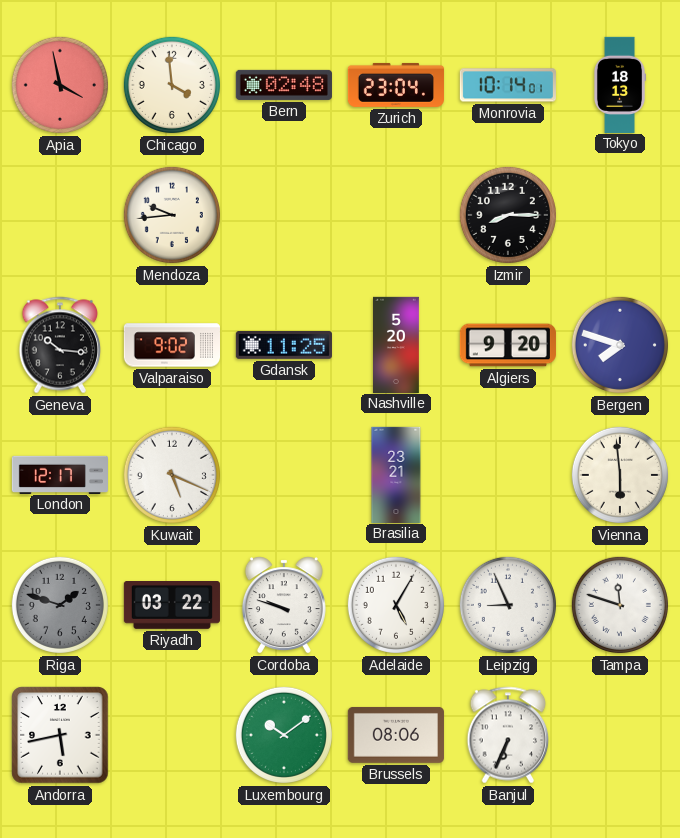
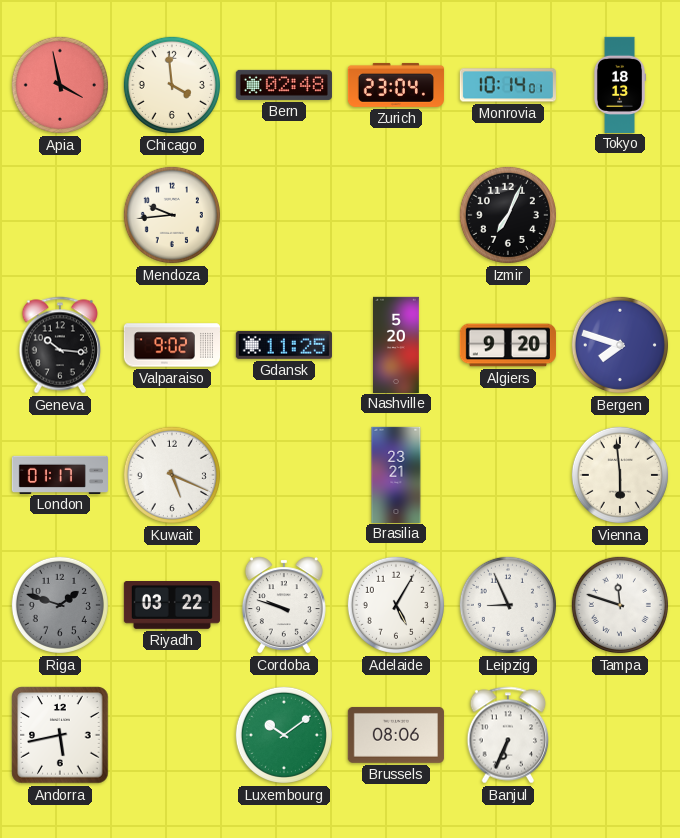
Izmir: 8:15 -> 7:04
London: 12:17 -> 01:17
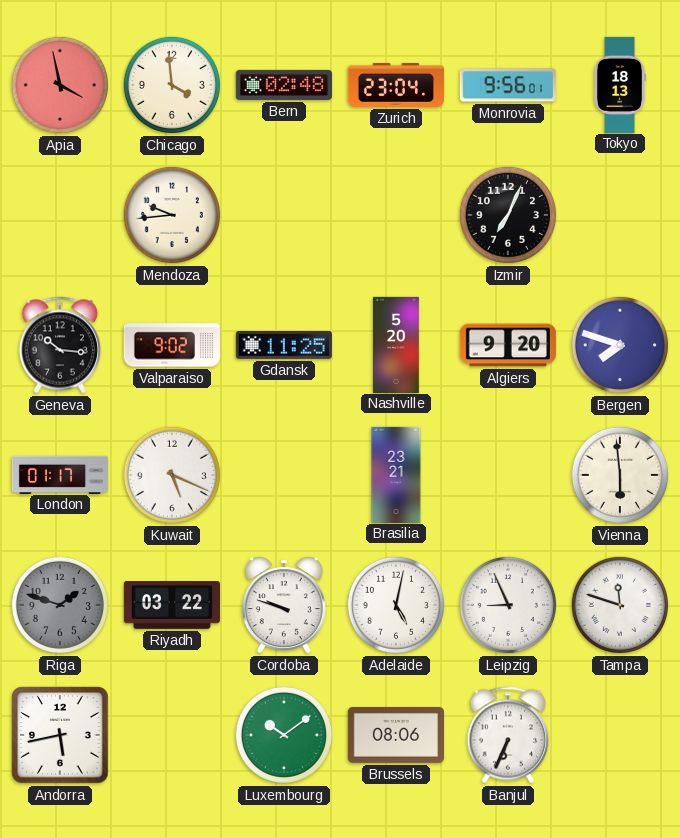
Monrovia: 10:14 -> 9:56
Adelaide: 5:05 -> 5:02
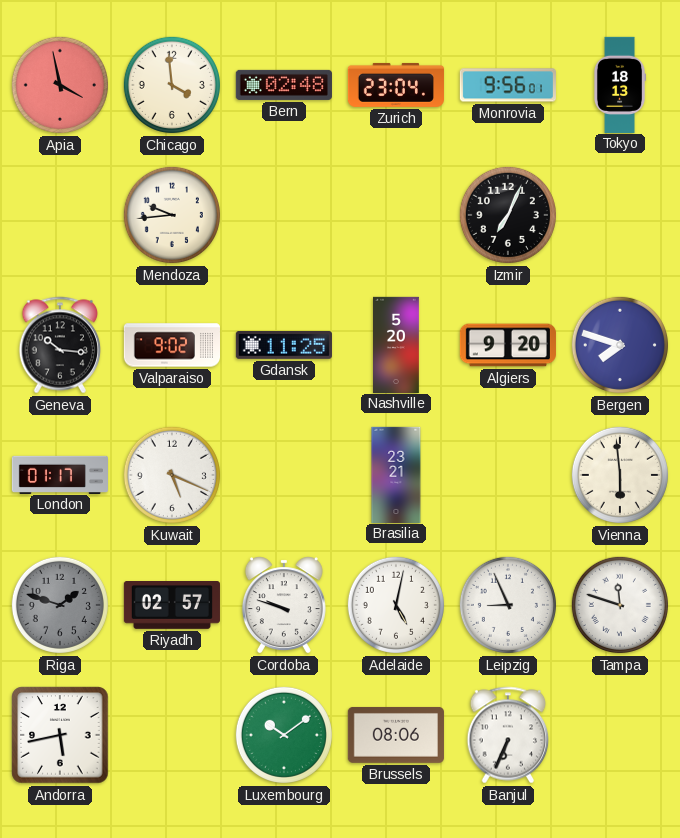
Riyadh: 03:22 -> 02:57
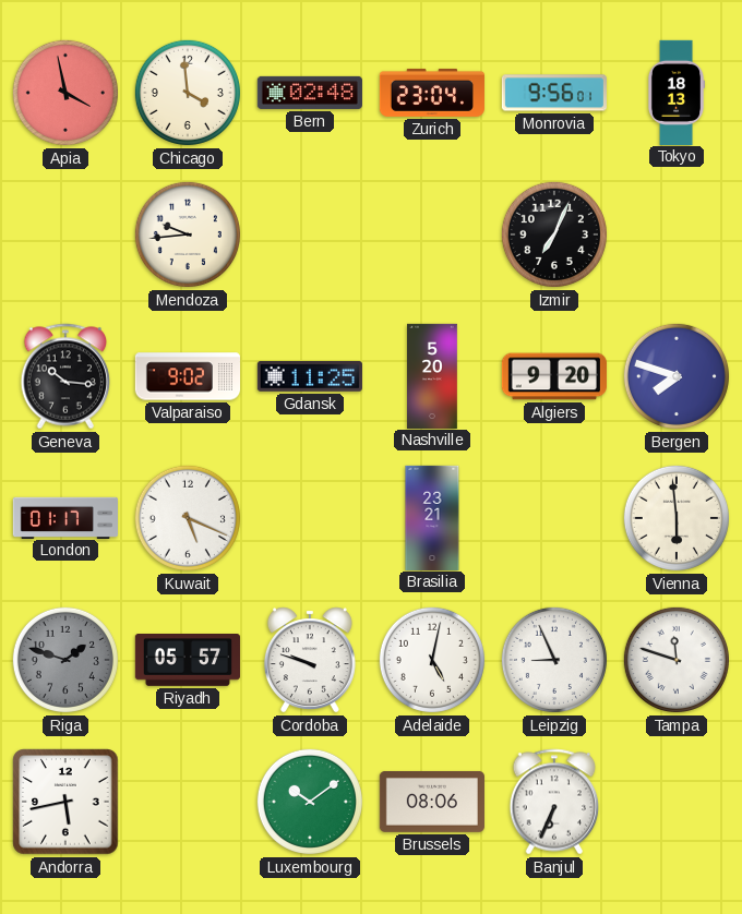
Riyadh: 02:57 -> 05:57
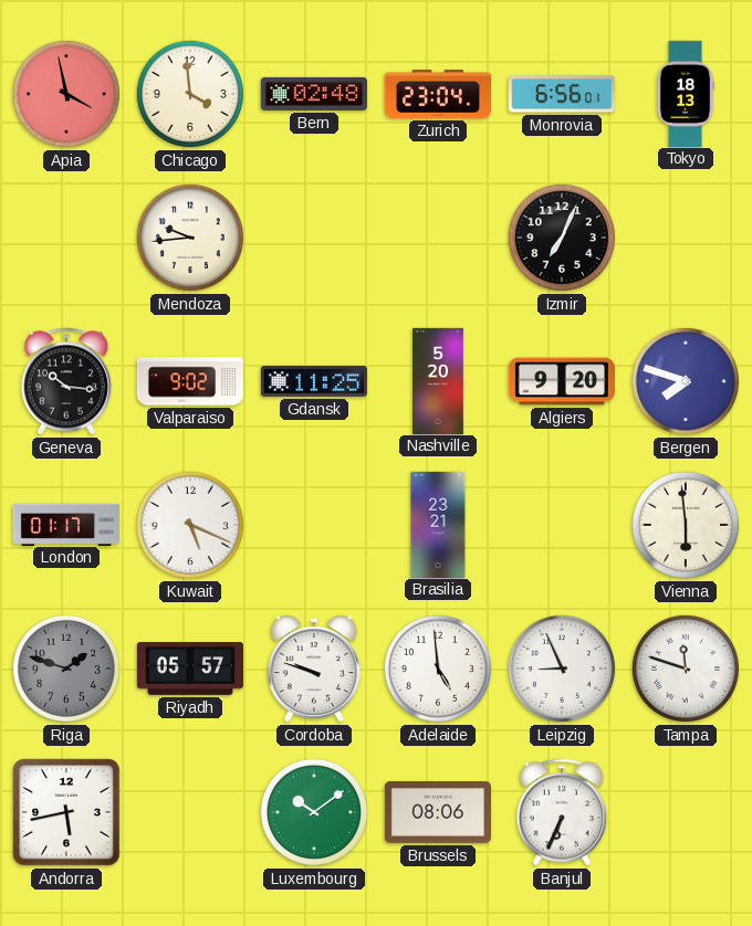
Monrovia: 9:56 -> 6:56
Adelaide: 5:02 -> 4:59
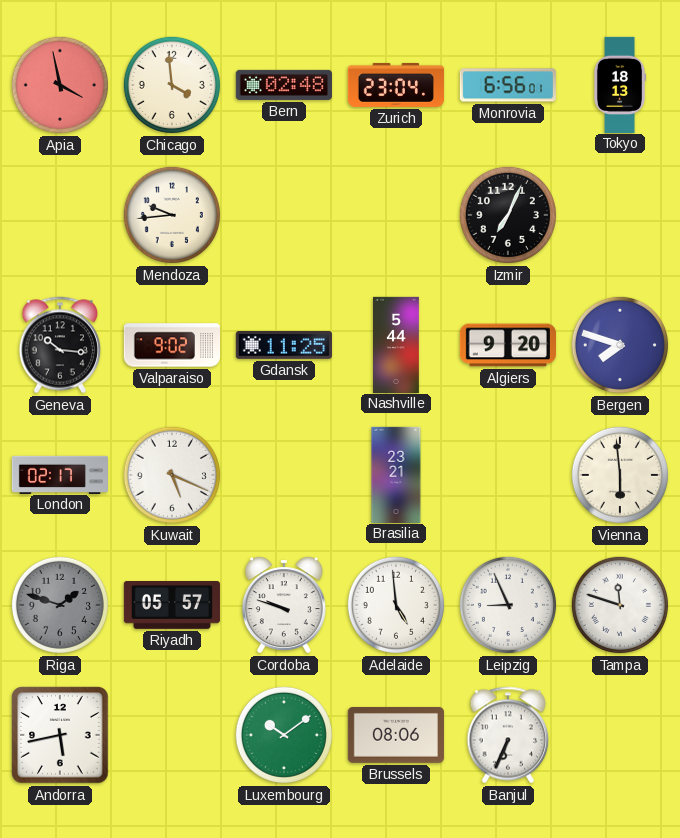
Nashville: 5:20 -> 5:44
London: 01:17 -> 02:17
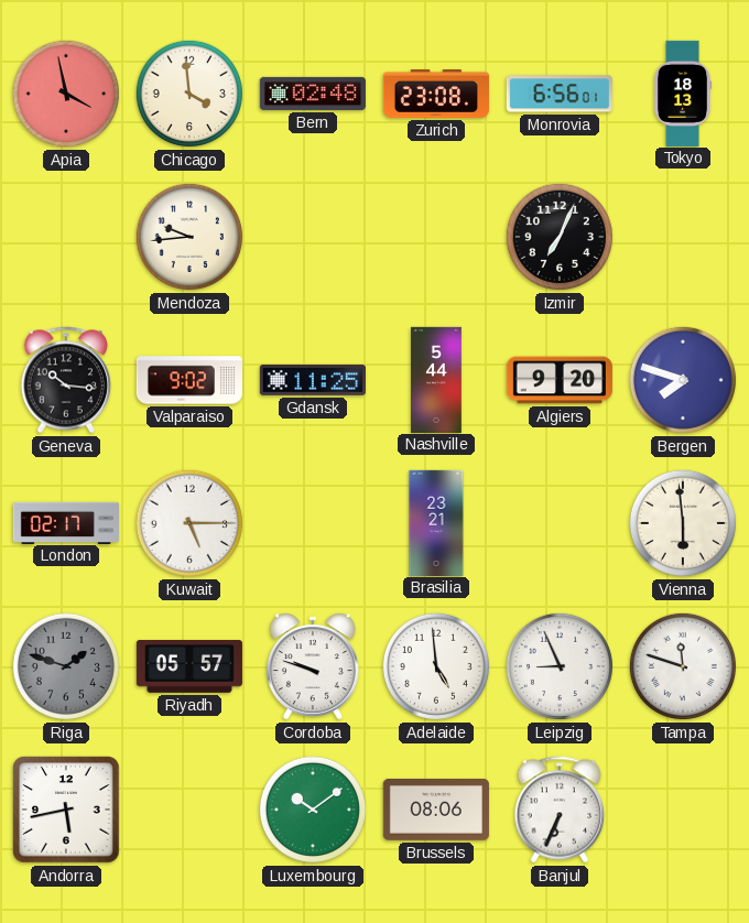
Zurich: 23:04 -> 23:08
Kuwait: 5:19 -> 5:15
